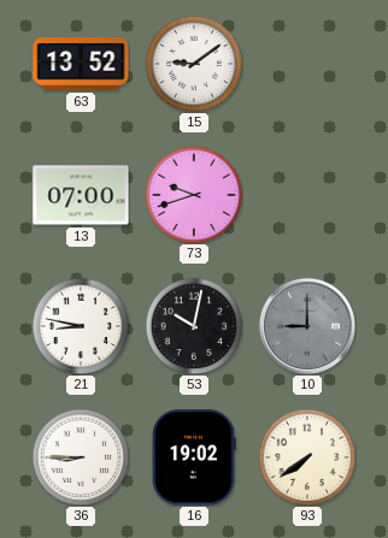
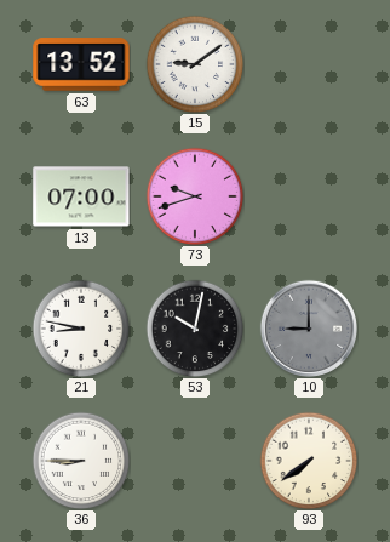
16: 19:02 -> none
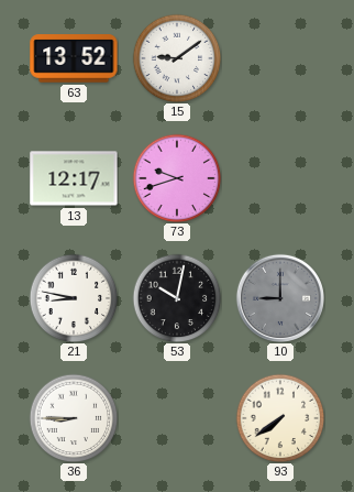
13: 07:00 -> 12:17
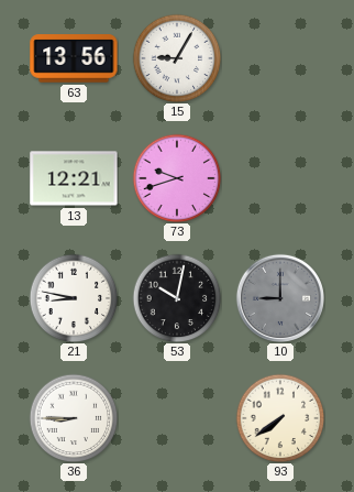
63: 13:52 -> 13:56
15: 9:09 -> 9:05
13: 12:17 -> 12:21
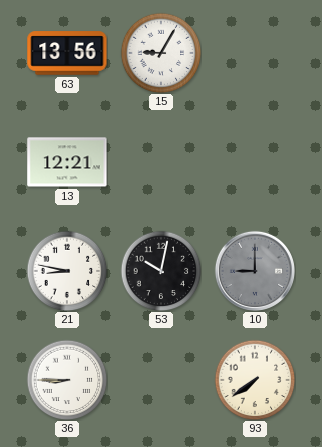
73: 9:42 -> none
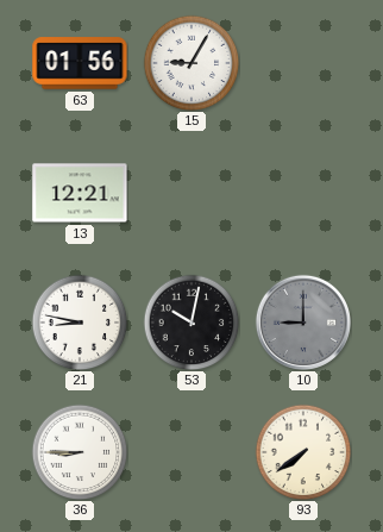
63: 13:56 -> 01:56
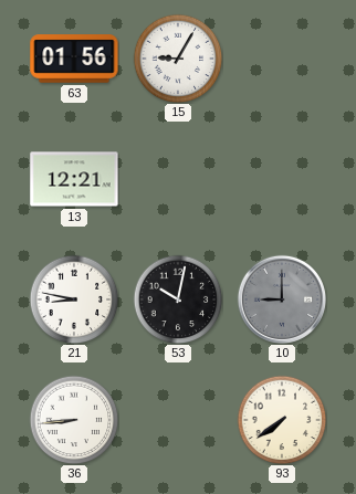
36: 8:45 -> 8:44
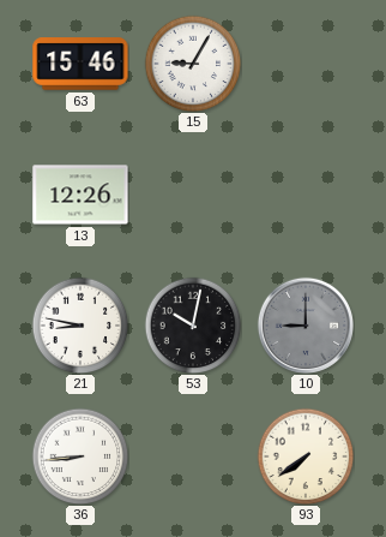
63: 01:56 -> 15:46
13: 12:21 -> 12:26
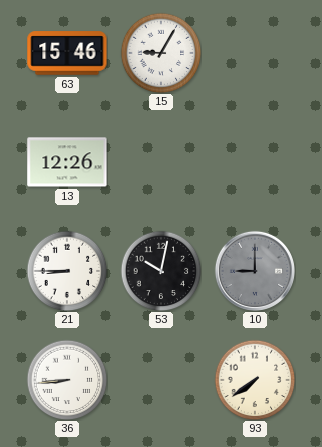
21: 8:47 -> 8:45
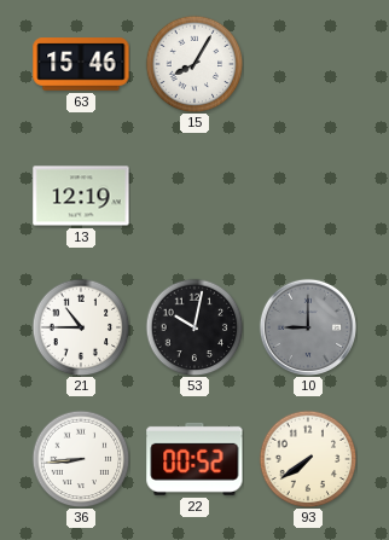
15: 9:05 -> 8:05
13: 12:26 -> 12:19
21: 8:45 -> 10:45
22: none -> 00:52
